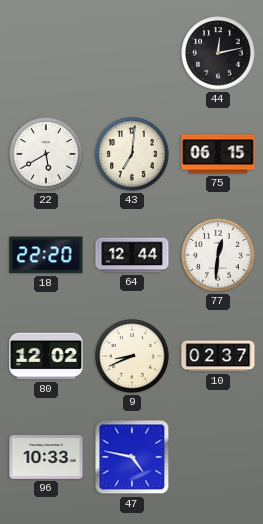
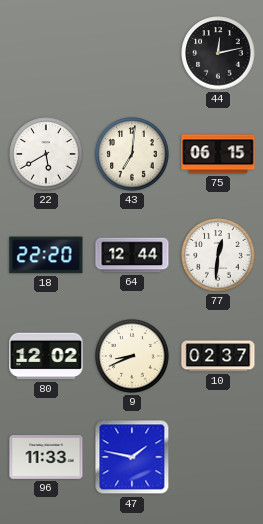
96: 10:33 -> 11:33
47: 4:47 -> 1:47
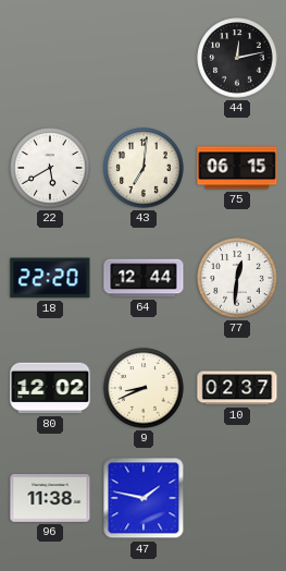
96: 11:33 -> 11:38
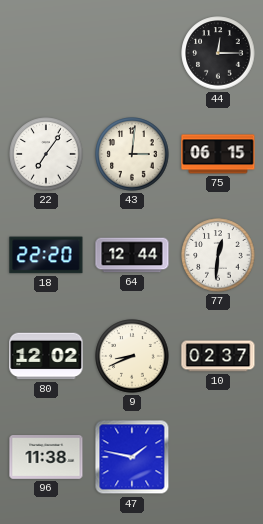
44: 12:13 -> 12:15
22: 5:40 -> 7:06
43: 7:01 -> 3:01
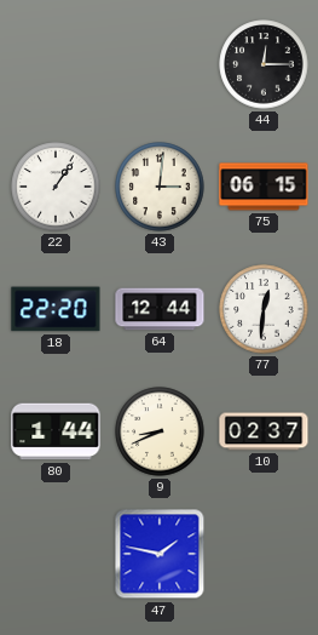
22: 7:06 -> 1:06
80: 12:02 -> 1:44
96: 11:38 -> none
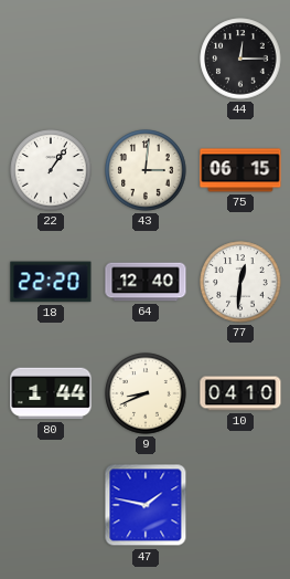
64: 12:44 -> 12:40
10: 02:37 -> 04:10
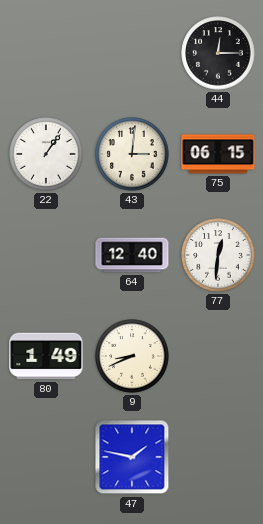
18: 22:20 -> none
80: 1:44 -> 1:49
10: 04:10 -> none
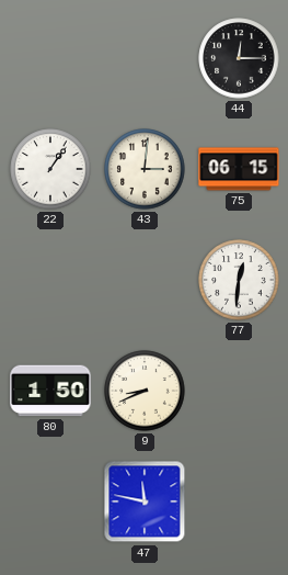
64: 12:40 -> none
80: 1:49 -> 1:50
47: 1:47 -> 11:47
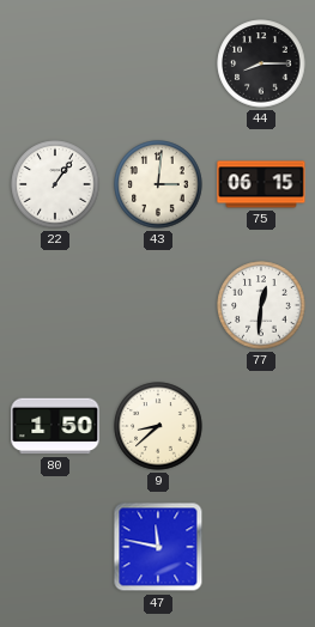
44: 12:15 -> 8:15
9: 8:41 -> 8:38
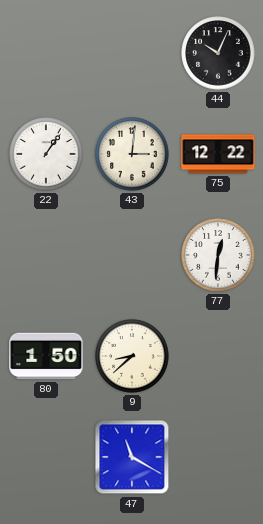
44: 8:15 -> 10:04
75: 06:15 -> 12:22
47: 11:47 -> 11:20
